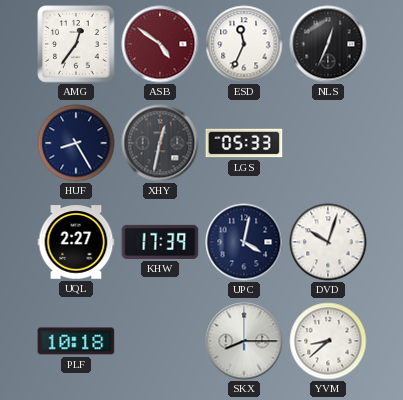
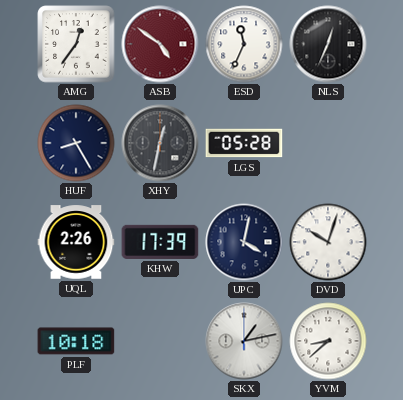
LGS: 05:33 -> 05:28
UQL: 2:27 -> 2:26
SKX: 8:15 -> 1:13
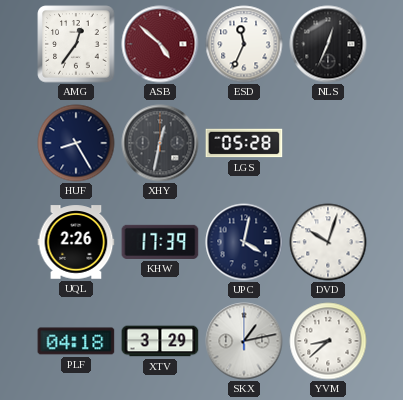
ASB: 4:51 -> 4:52
PLF: 10:18 -> 04:18
XTV: none -> 3:29
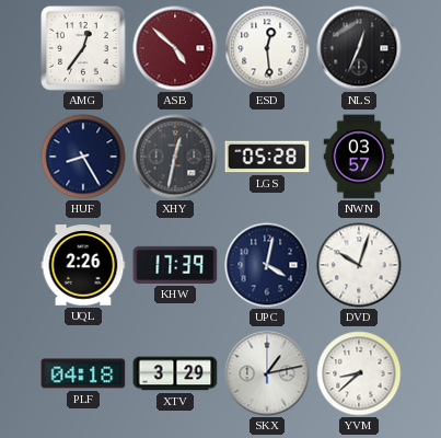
ESD: 11:34 -> 12:29
NWN: none -> 03:57
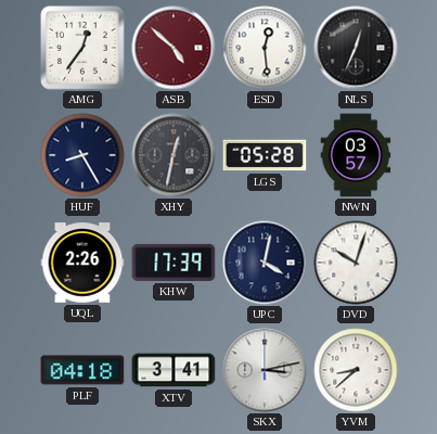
XTV: 3:29 -> 3:41
SKX: 1:13 -> 3:13
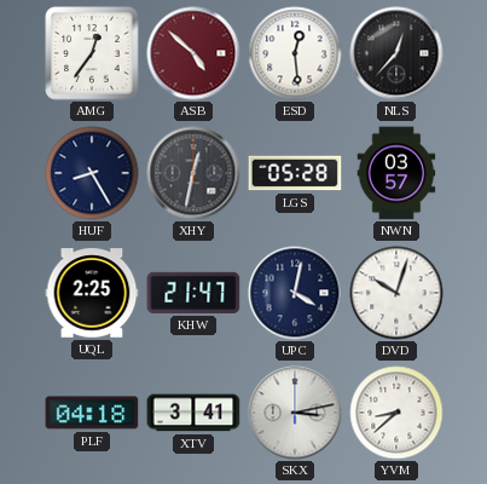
NLS: 12:34 -> 12:37
UQL: 2:26 -> 2:25
KHW: 17:39 -> 21:47
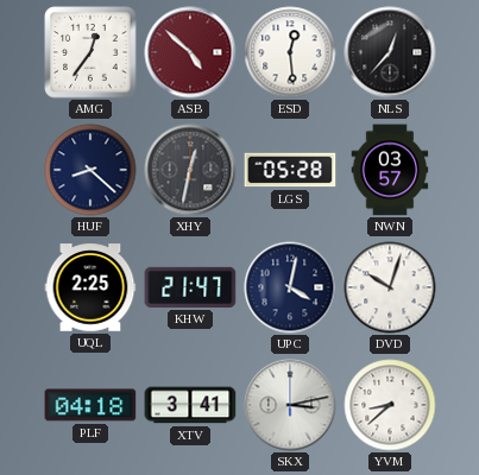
HUF: 8:25 -> 8:22
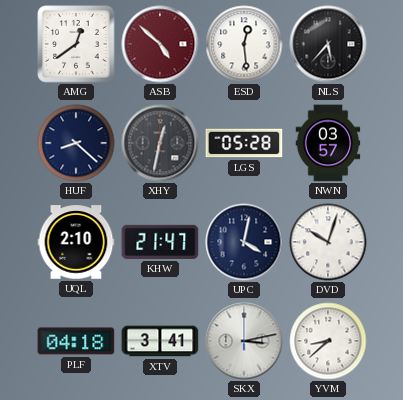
AMG: 12:36 -> 12:39
NLS: 12:37 -> 5:37
UQL: 2:25 -> 2:10
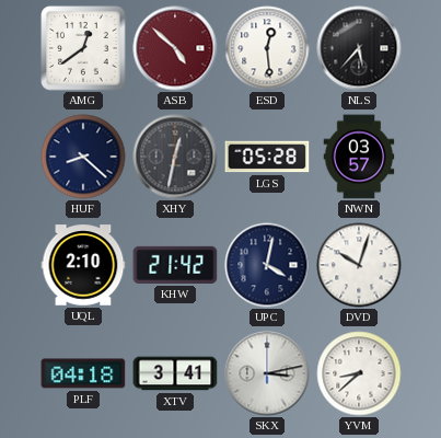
KHW: 21:47 -> 21:42
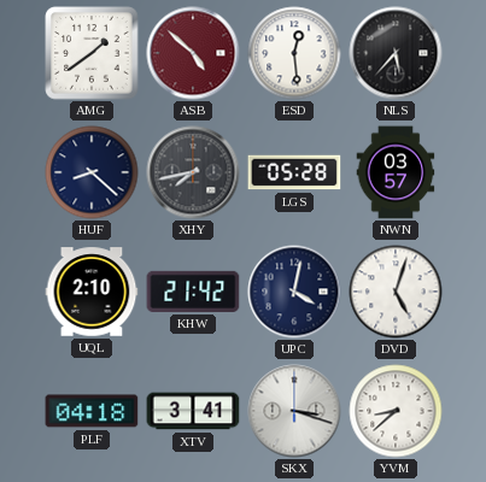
AMG: 12:39 -> 1:39
XHY: 12:32 -> 7:43
DVD: 10:03 -> 5:03
SKX: 3:13 -> 3:18
